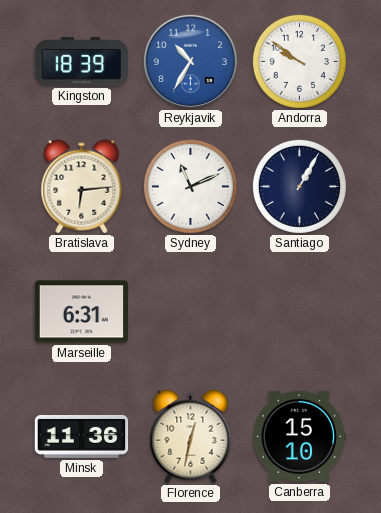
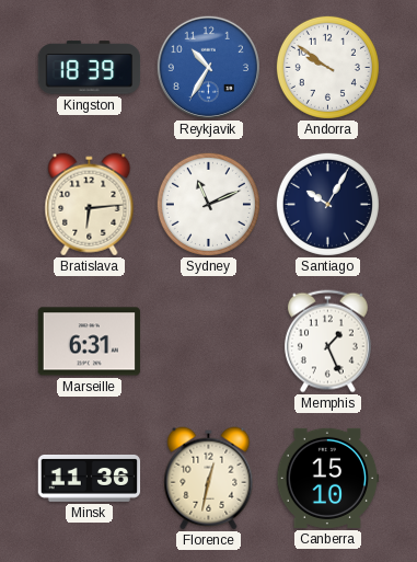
Santiago: 1:05 -> 10:05
Memphis: none -> 1:26
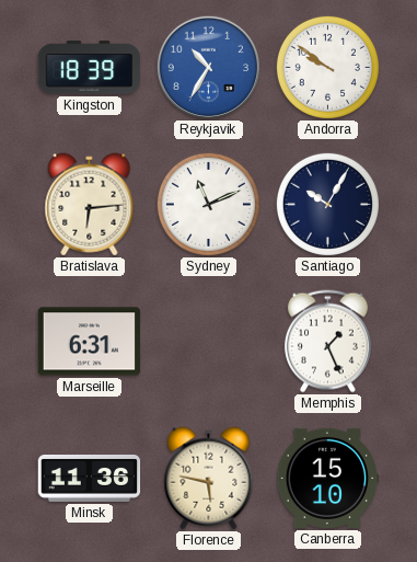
Florence: 12:32 -> 5:47
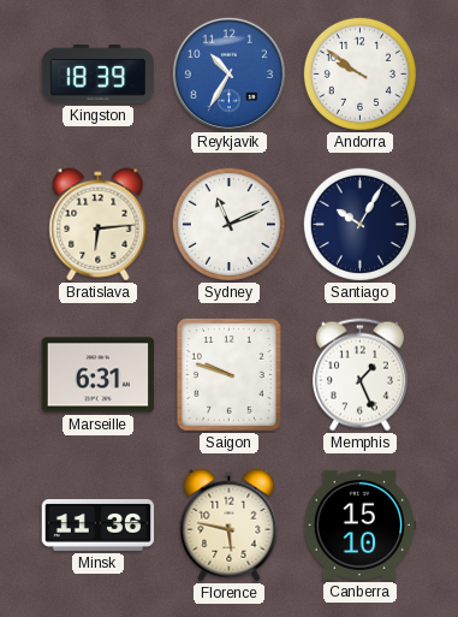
Saigon: none -> 9:48
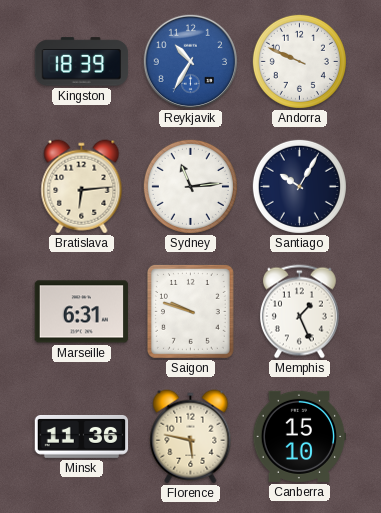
Andorra: 9:51 -> 9:49
Sydney: 11:11 -> 11:14
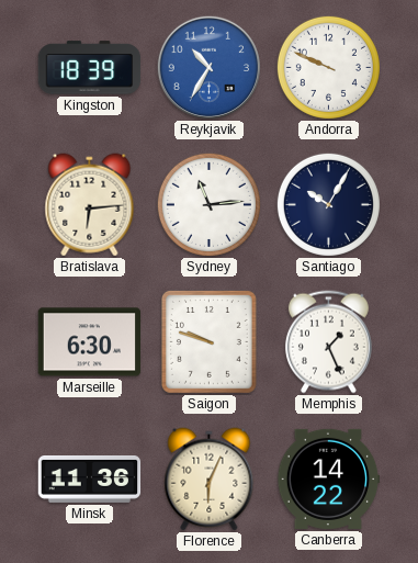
Marseille: 6:31 -> 6:30
Florence: 5:47 -> 6:04
Canberra: 15:10 -> 14:22
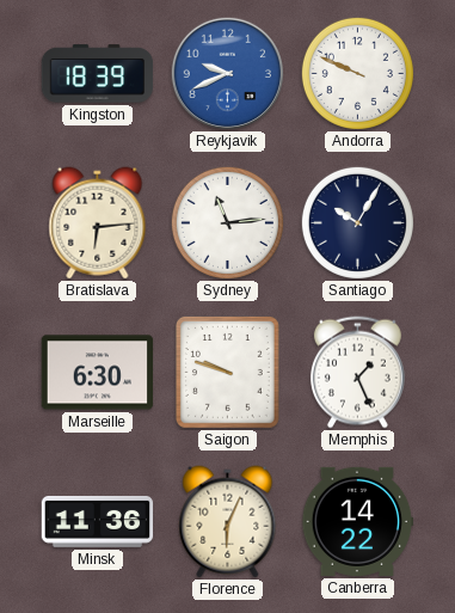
Reykjavik: 10:35 -> 9:41
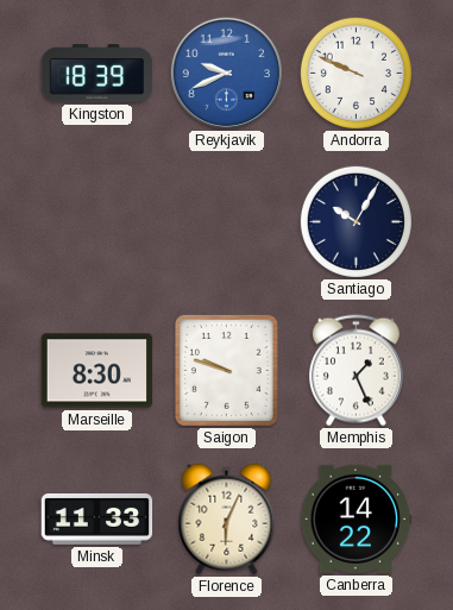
Bratislava: 6:14 -> none
Sydney: 11:14 -> none
Marseille: 6:30 -> 8:30
Minsk: 11:36 -> 11:33
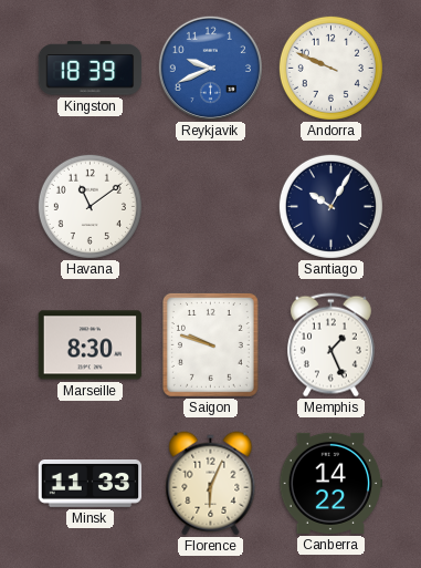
Havana: none -> 11:09
